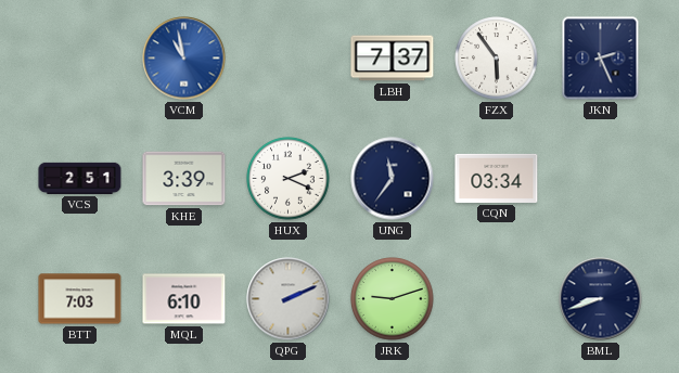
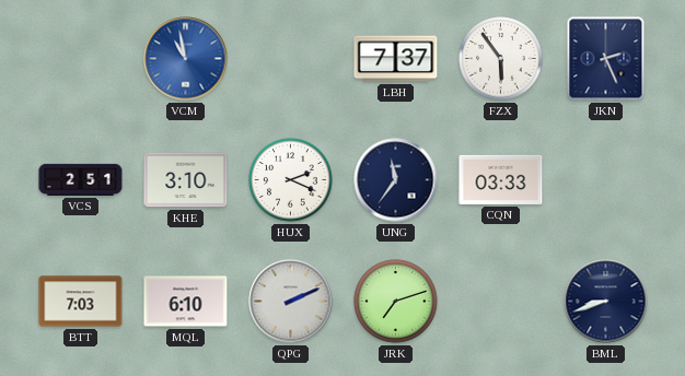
KHE: 3:39 -> 3:10
CQN: 03:34 -> 03:33
JRK: 9:12 -> 7:12
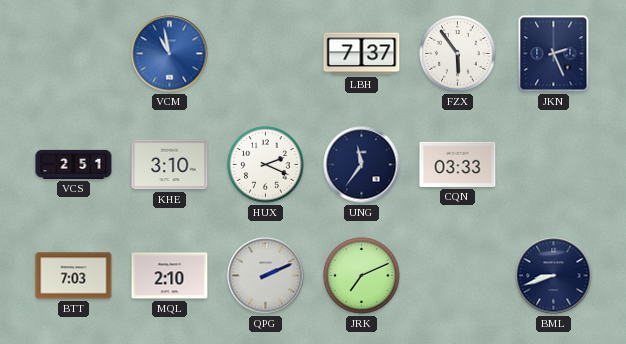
MQL: 6:10 -> 2:10
JRK: 7:12 -> 7:11
